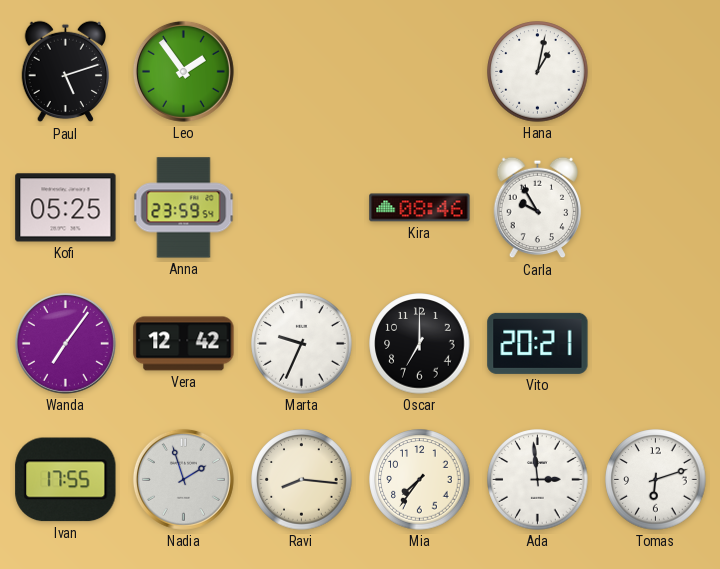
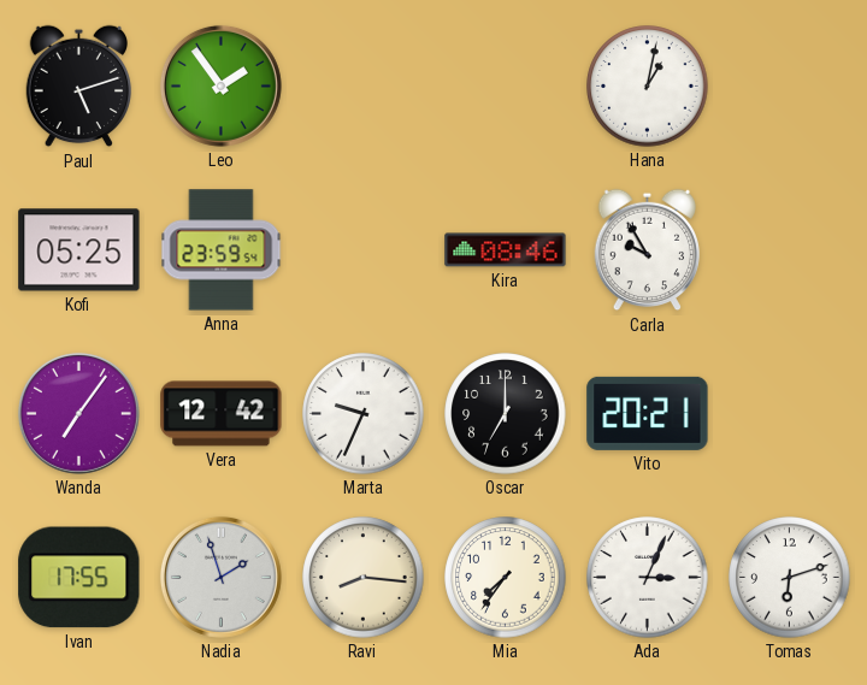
Ada: 2:59 -> 3:04
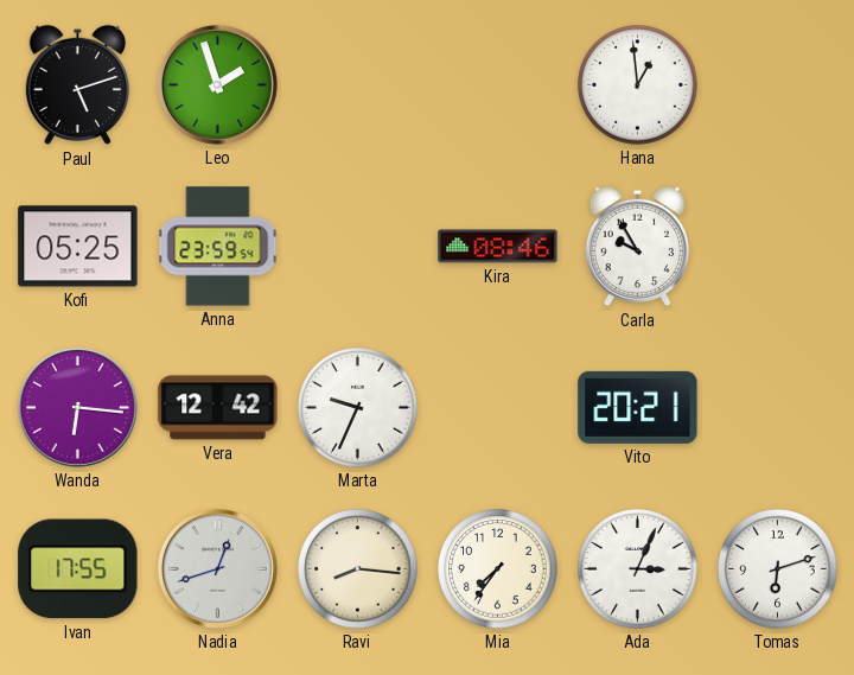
Leo: 1:54 -> 1:57
Hana: 1:02 -> 12:59
Wanda: 7:06 -> 6:16
Oscar: 7:00 -> none
Nadia: 1:57 -> 12:42
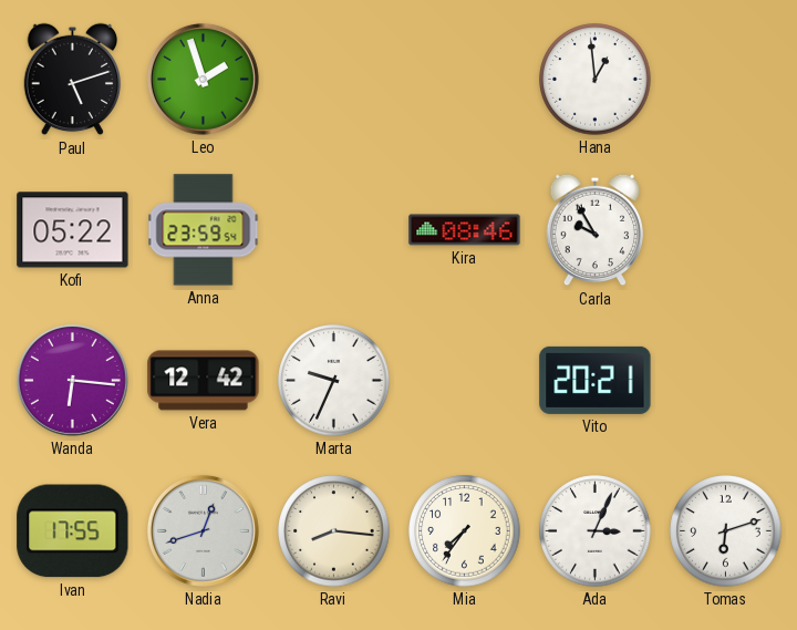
Kofi: 05:25 -> 05:22
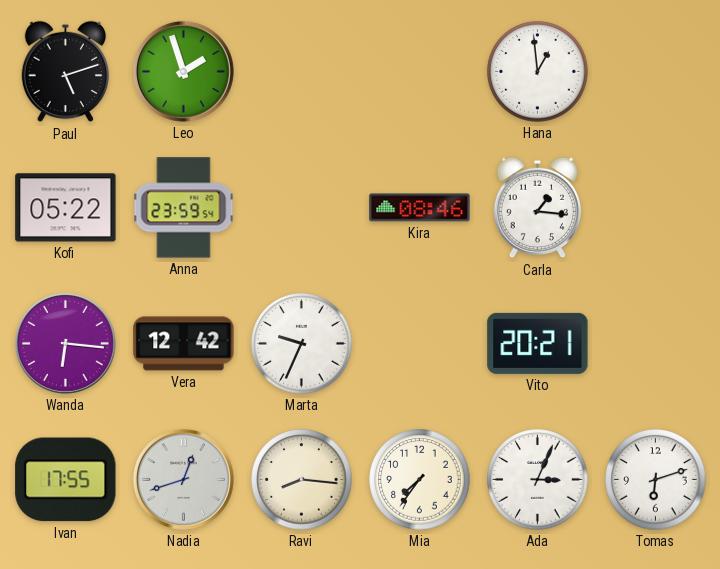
Carla: 9:55 -> 1:16
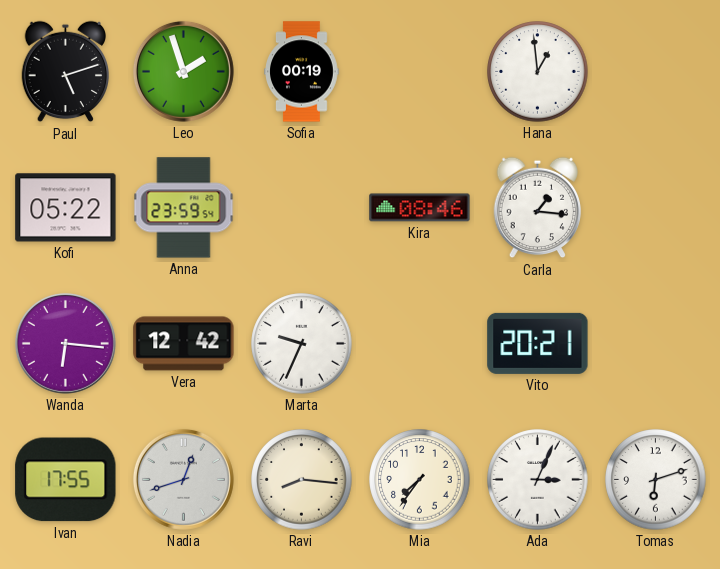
Sofia: none -> 00:19
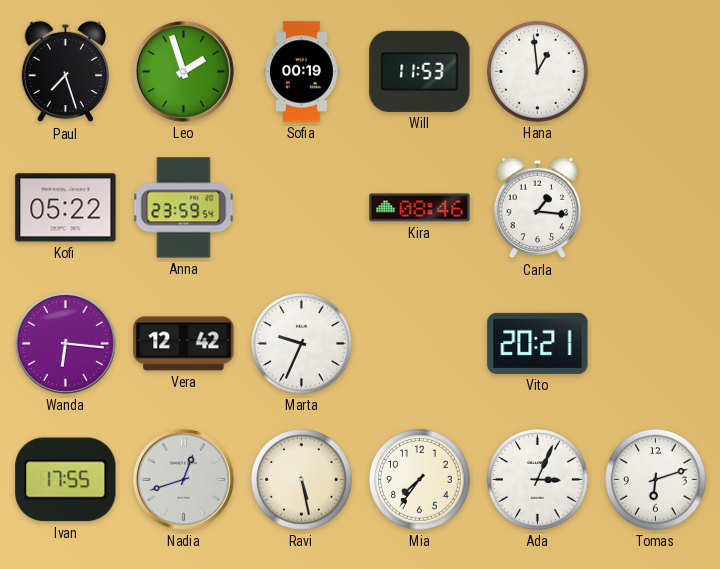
Paul: 5:12 -> 7:27
Will: none -> 11:53
Ravi: 8:16 -> 5:28
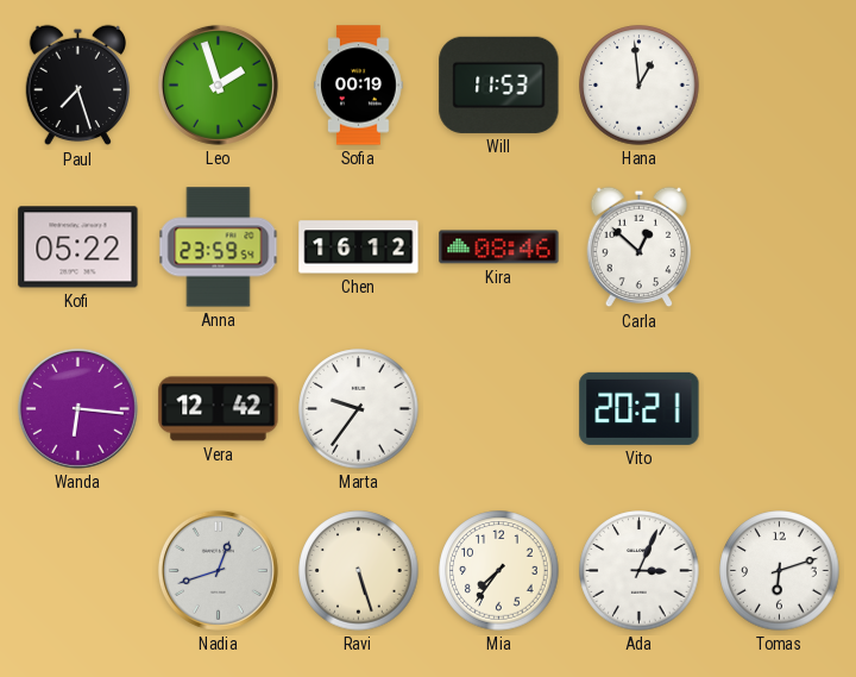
Chen: none -> 16:12
Carla: 1:16 -> 12:52
Marta: 9:34 -> 9:36
Ivan: 17:55 -> none
Ravi: 5:28 -> 5:27
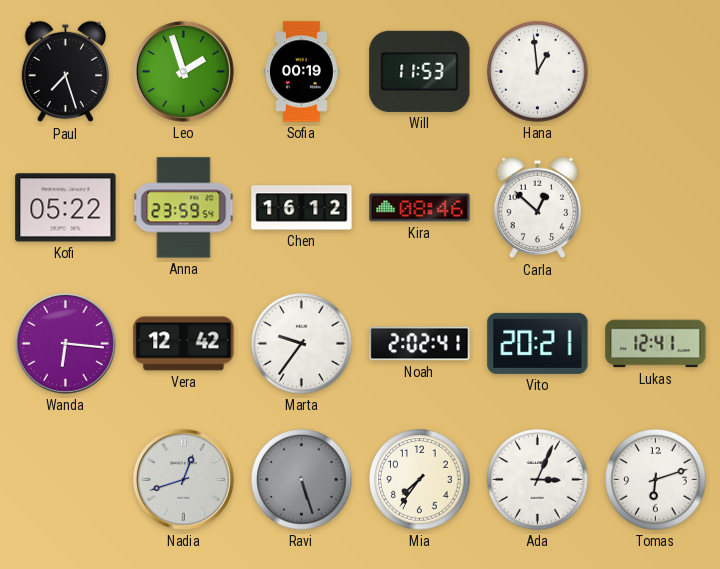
Noah: none -> 2:02
Lukas: none -> 12:41
Ravi dial: cream -> grey
